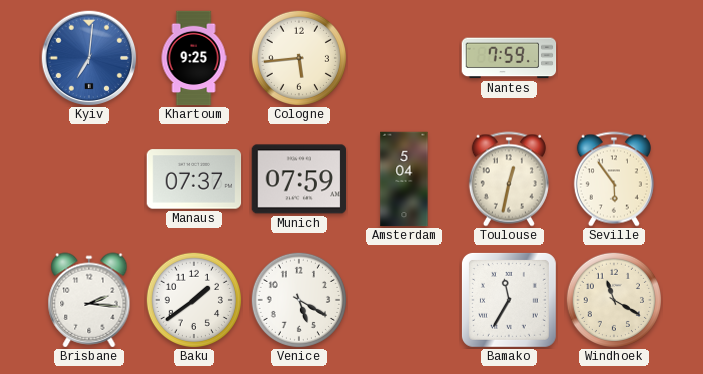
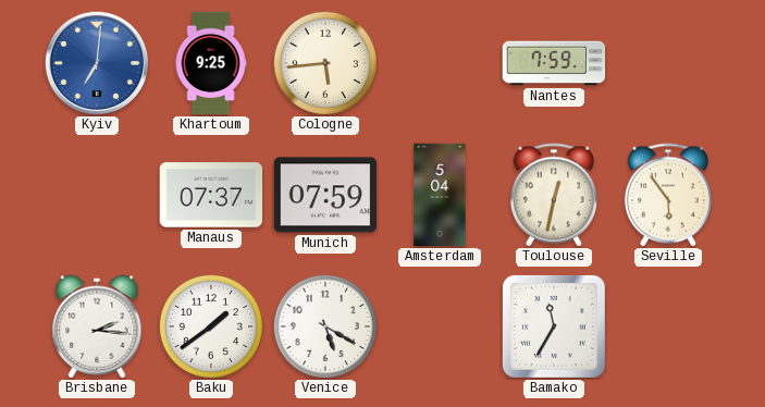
Windhoek: 11:20 -> none
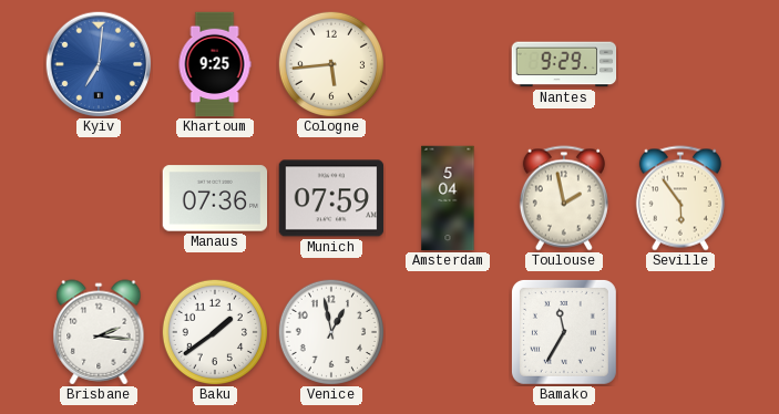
Nantes: 7:59 -> 9:29
Manaus: 07:37 -> 07:36
Toulouse: 12:32 -> 1:58
Venice: 5:20 -> 12:58
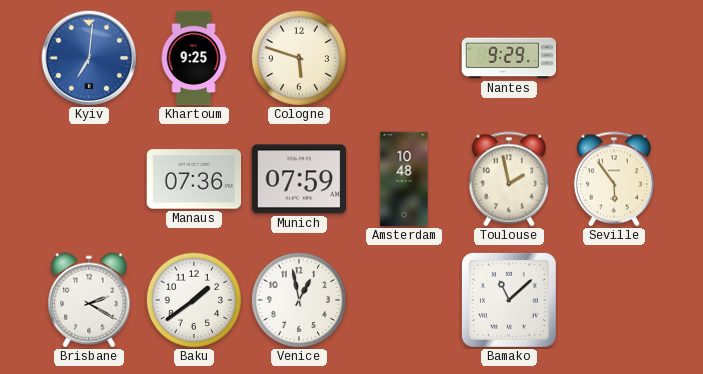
Cologne: 5:44 -> 5:48
Amsterdam: 5:04 -> 10:48
Brisbane: 2:16 -> 2:20
Bamako: 11:35 -> 11:08
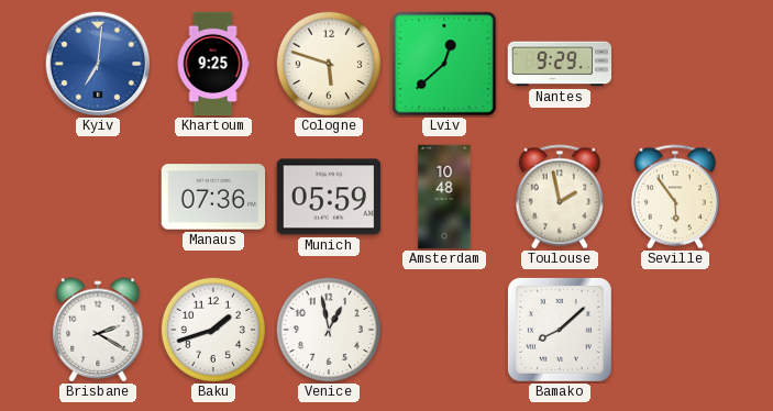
Lviv: none -> 12:38
Munich: 07:59 -> 05:59
Baku: 1:39 -> 1:42
Bamako: 11:08 -> 8:08
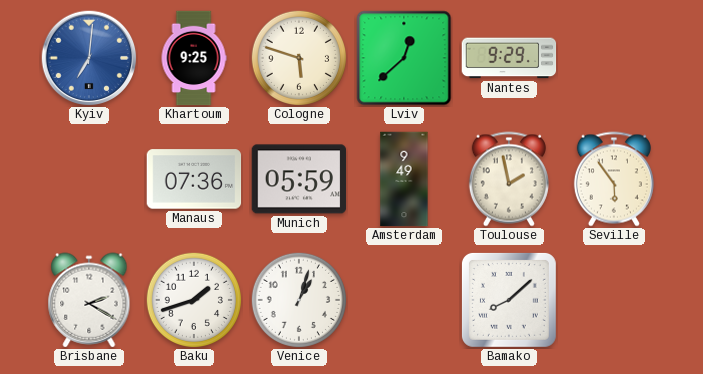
Amsterdam: 10:48 -> 9:49
Venice: 12:58 -> 1:03
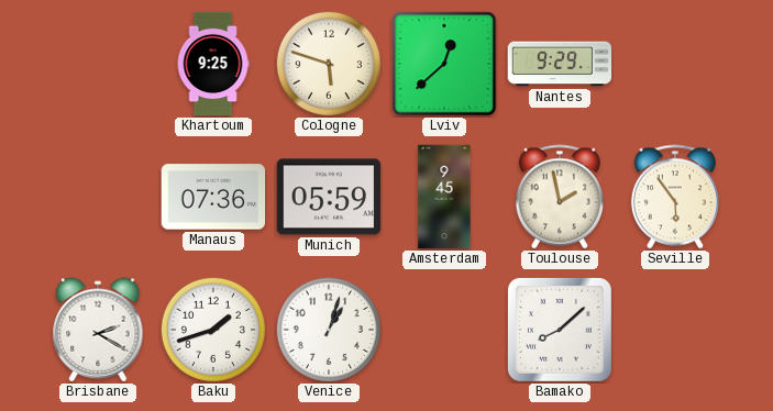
Kyiv: 7:01 -> none
Amsterdam: 9:49 -> 9:45
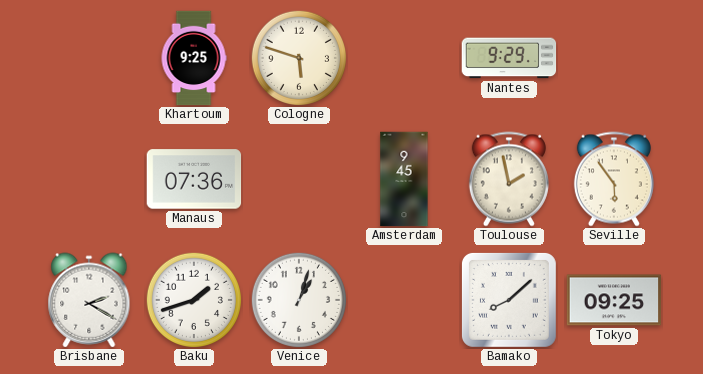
Lviv: 12:38 -> none
Munich: 05:59 -> none
Tokyo: none -> 09:25
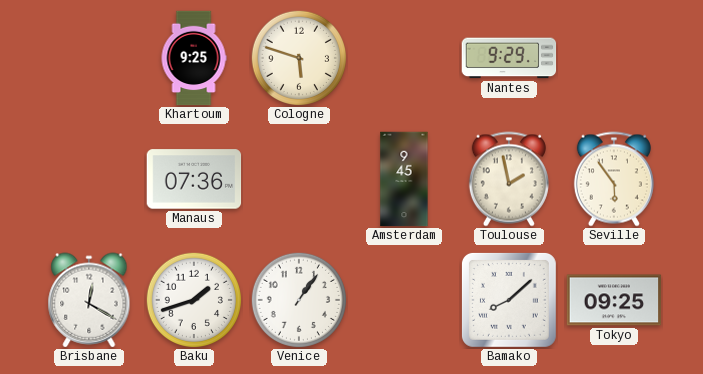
Brisbane: 2:20 -> 12:20
Venice: 1:03 -> 1:06
